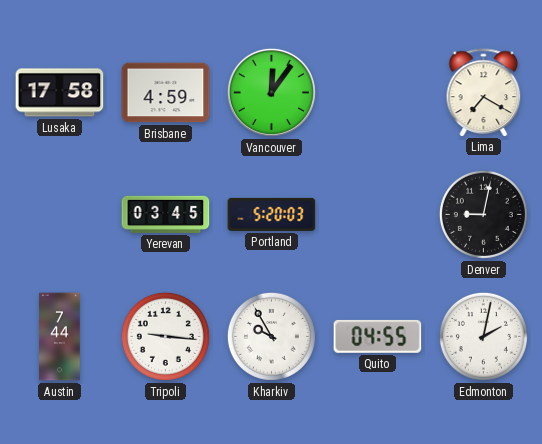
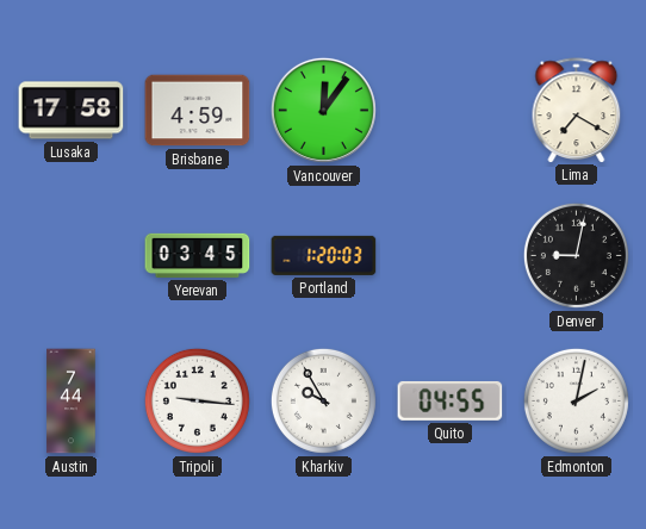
Portland: 5:20 -> 1:20
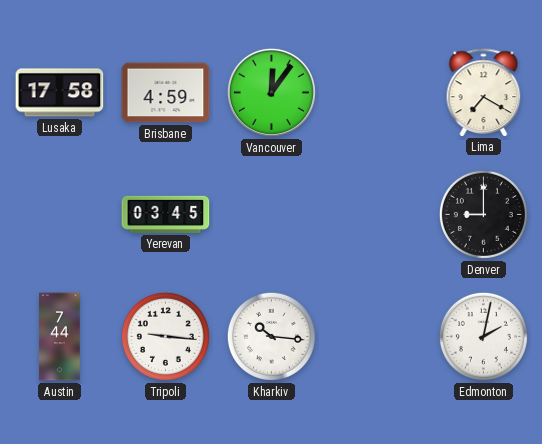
Portland: 1:20 -> none
Denver: 9:02 -> 9:00
Kharkiv: 9:55 -> 10:16
Quito: 04:55 -> none
